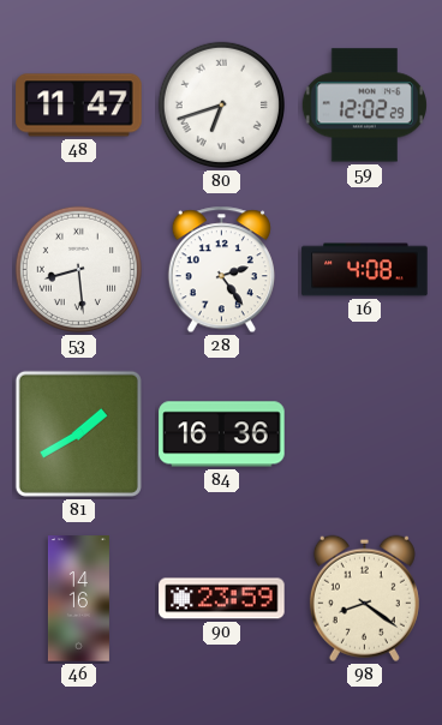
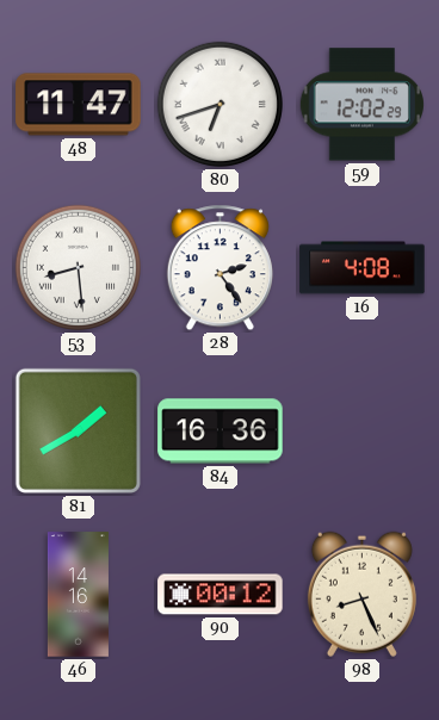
90: 23:59 -> 00:12
98: 8:21 -> 8:26
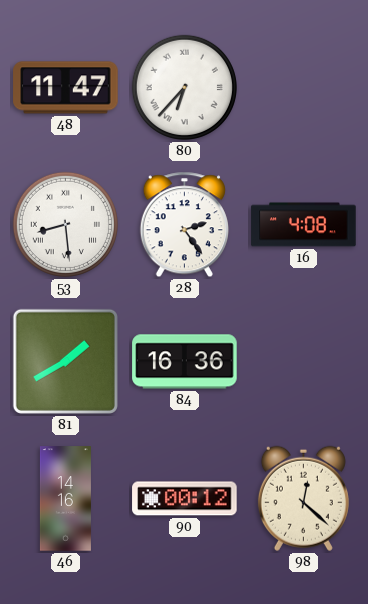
80: 6:42 -> 6:37
59: 12:02 -> none
98: 8:26 -> 12:22
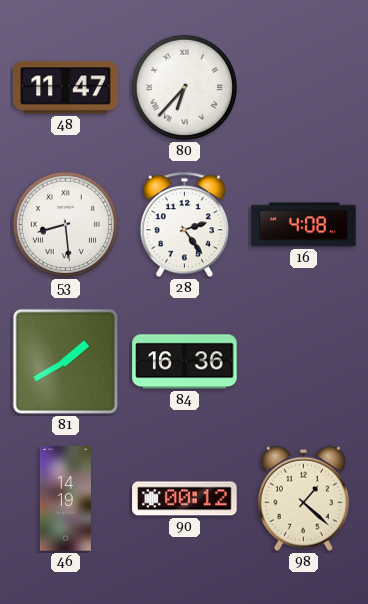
46: 14:16 -> 14:19
98: 12:22 -> 1:22
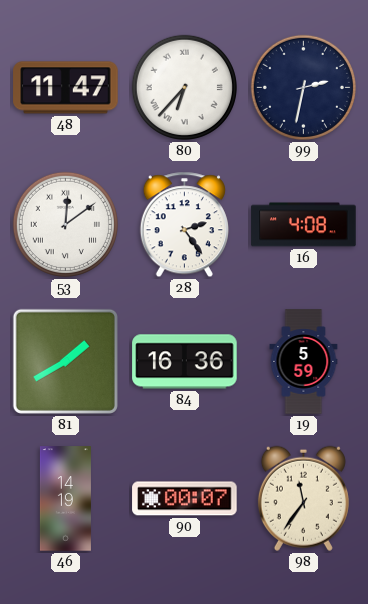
99: none -> 2:32
53: 8:29 -> 12:09
19: none -> 5:59
90: 00:12 -> 00:07
98: 1:22 -> 11:36
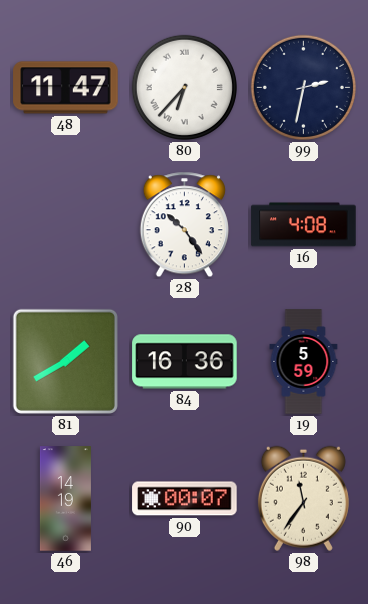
53: 12:09 -> none
28: 2:24 -> 10:24
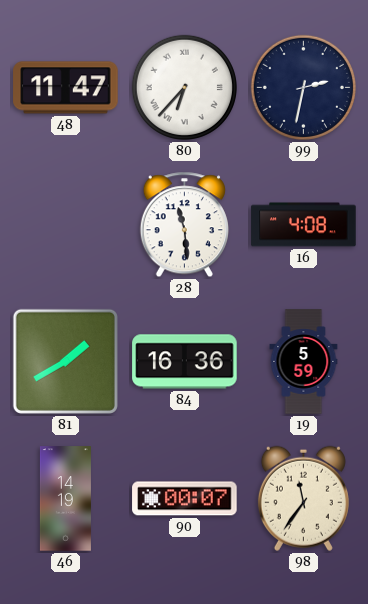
28: 10:24 -> 11:29
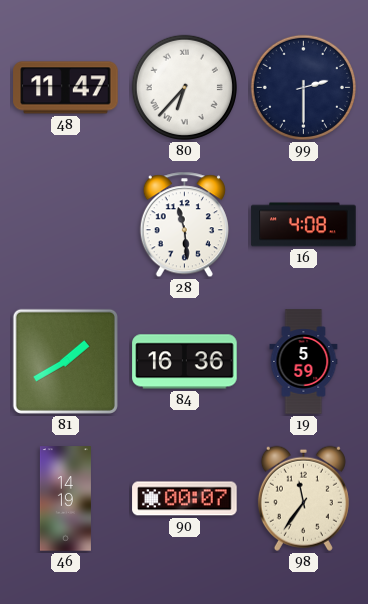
99: 2:32 -> 2:30
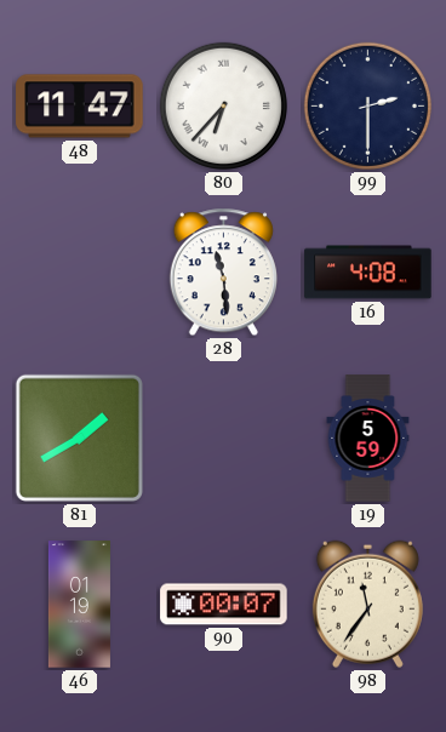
84: 16:36 -> none
46: 14:19 -> 01:19
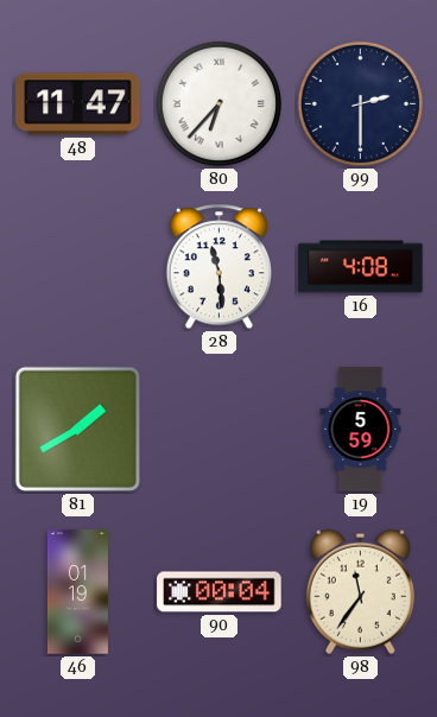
90: 00:07 -> 00:04
